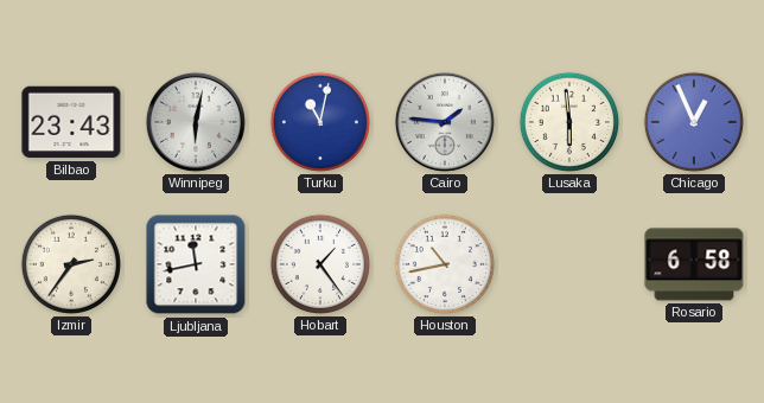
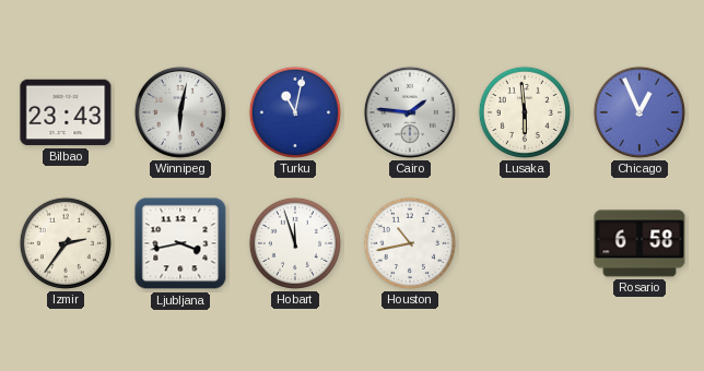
Ljubljana: 11:43 -> 3:43
Hobart: 1:24 -> 11:57
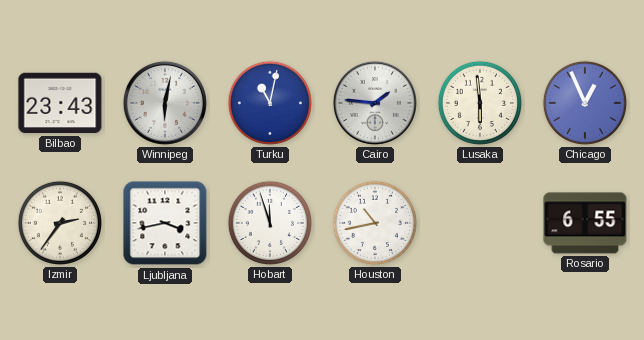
Rosario: 6:58 -> 6:55
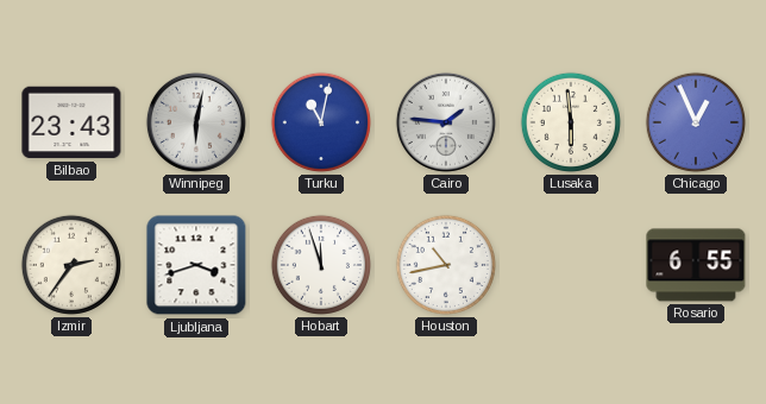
Ljubljana: 3:43 -> 3:42
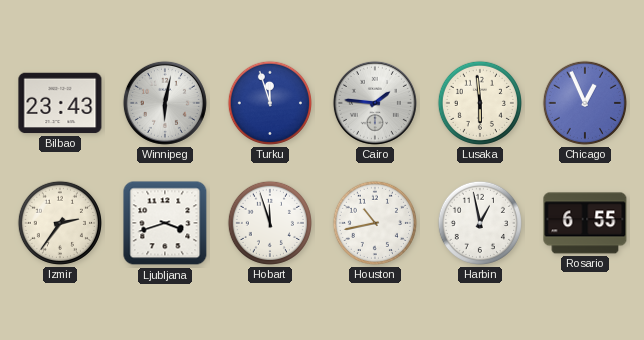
Turku: 11:02 -> 11:57
Harbin: none -> 12:58
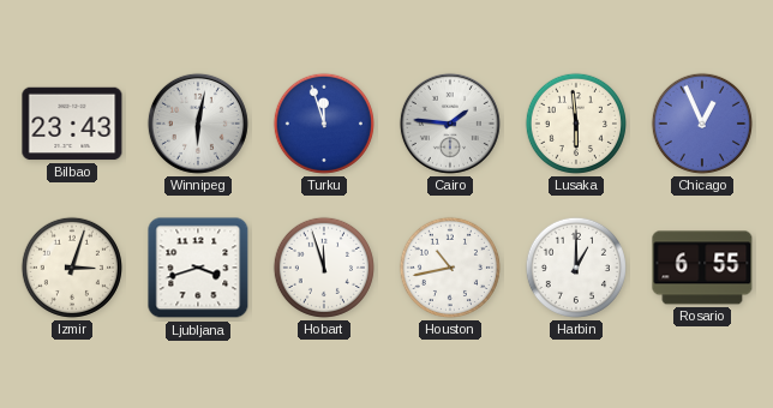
Izmir: 2:36 -> 3:03
Harbin: 12:58 -> 1:00
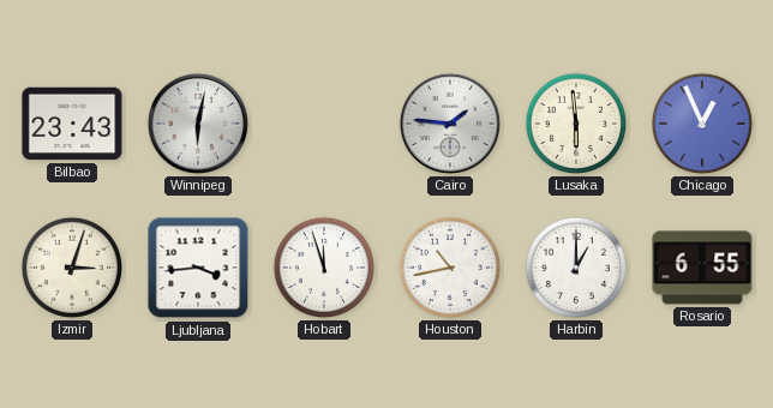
Turku: 11:57 -> none
Ljubljana: 3:42 -> 3:44
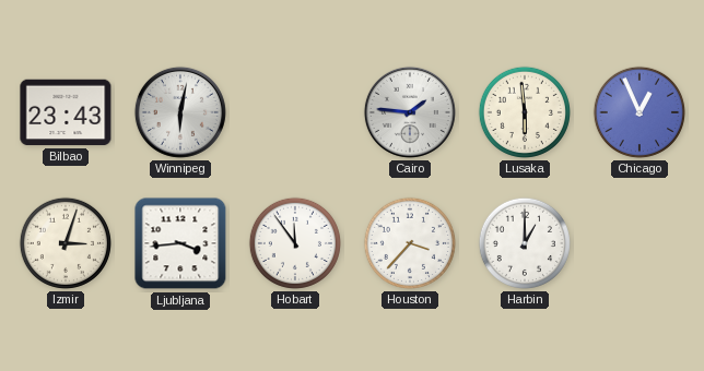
Hobart: 11:57 -> 11:54
Houston: 10:43 -> 3:37
Rosario: 6:55 -> none
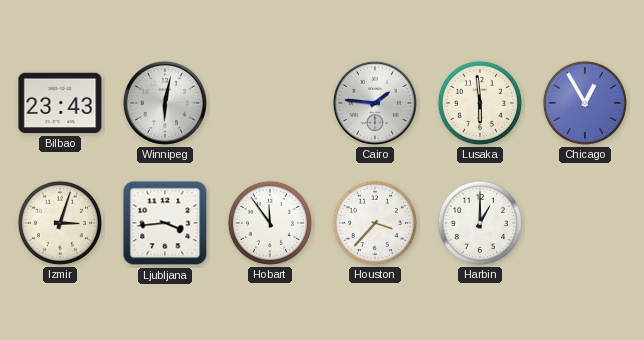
Chicago: 12:56 -> 12:55
